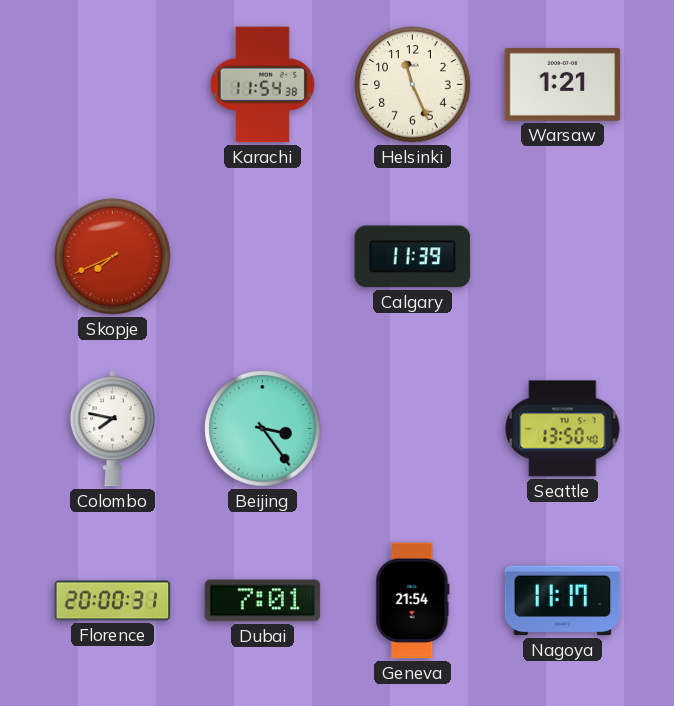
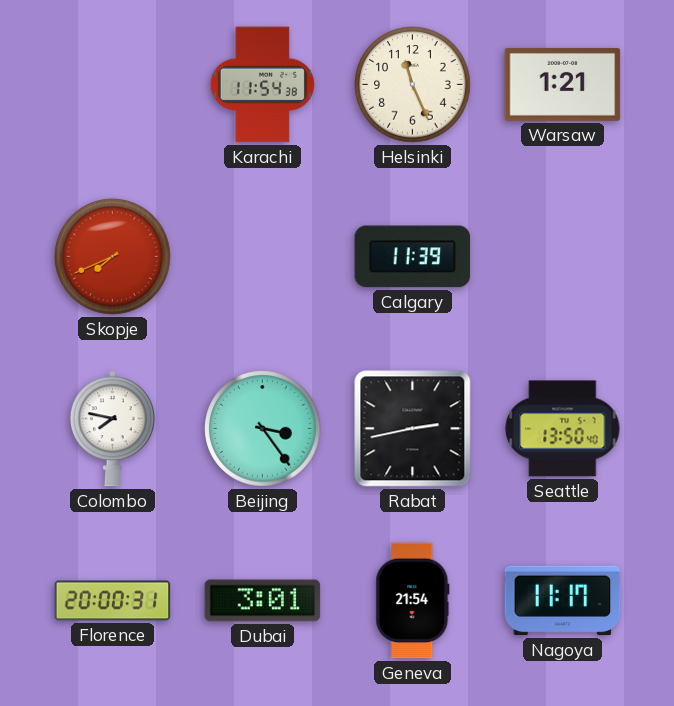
Rabat: none -> 2:43
Dubai: 7:01 -> 3:01
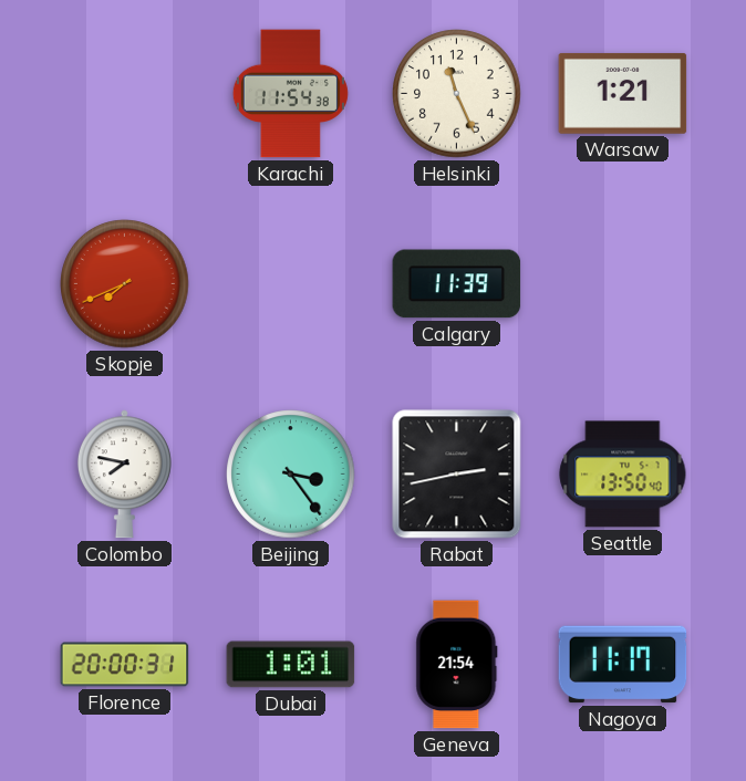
Dubai: 3:01 -> 1:01
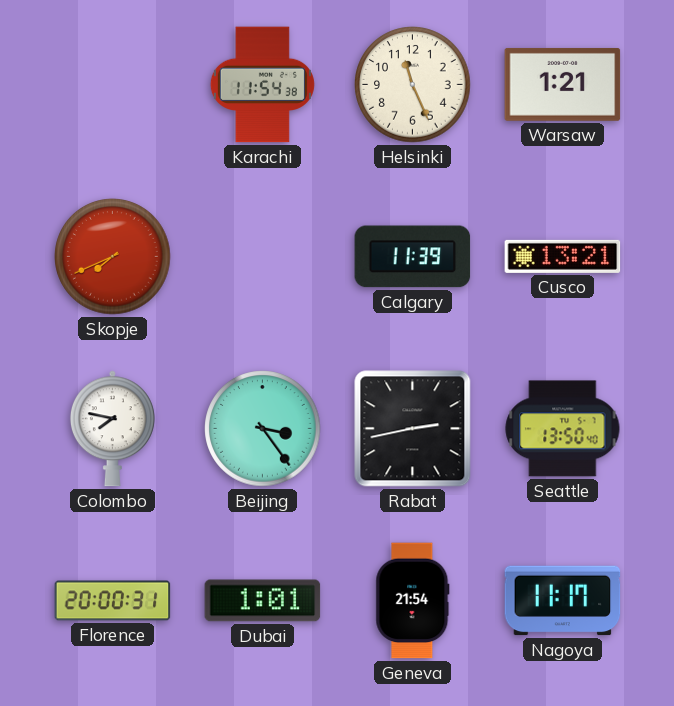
Cusco: none -> 13:21
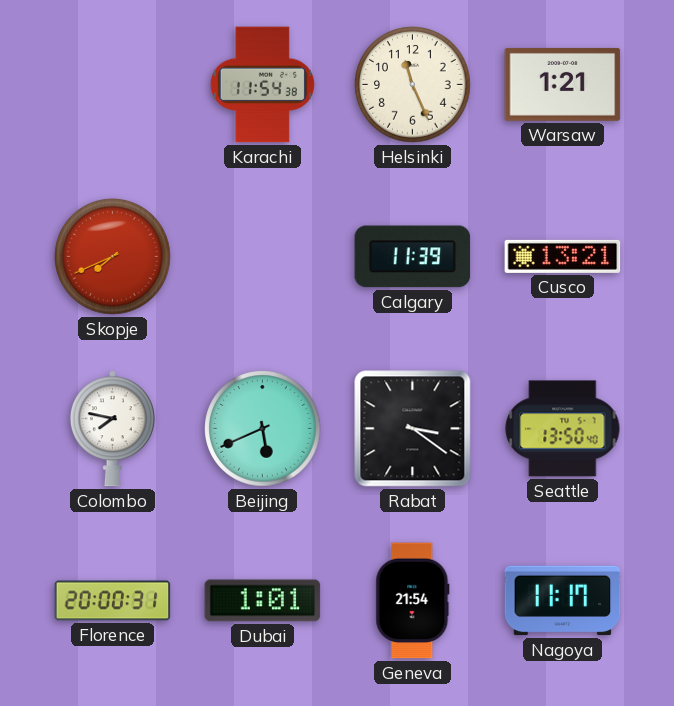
Beijing: 3:24 -> 5:41
Rabat: 2:43 -> 3:21
